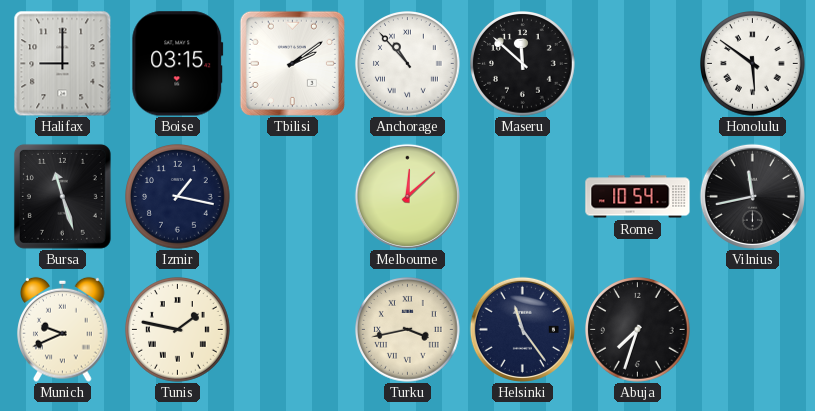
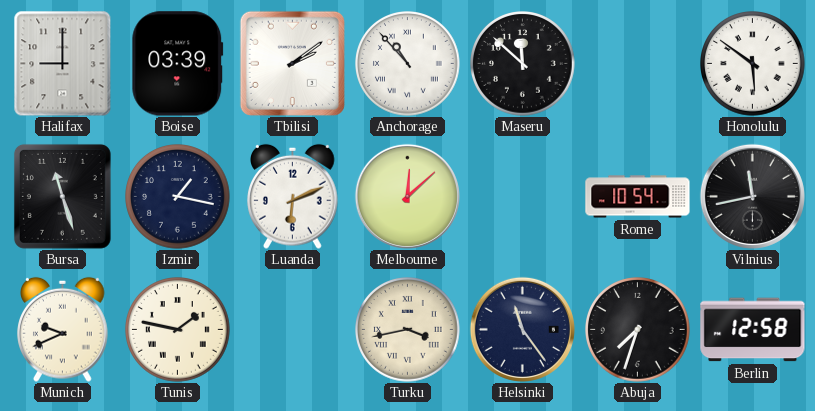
Boise: 03:15 -> 03:39
Luanda: none -> 6:11
Berlin: none -> 12:58
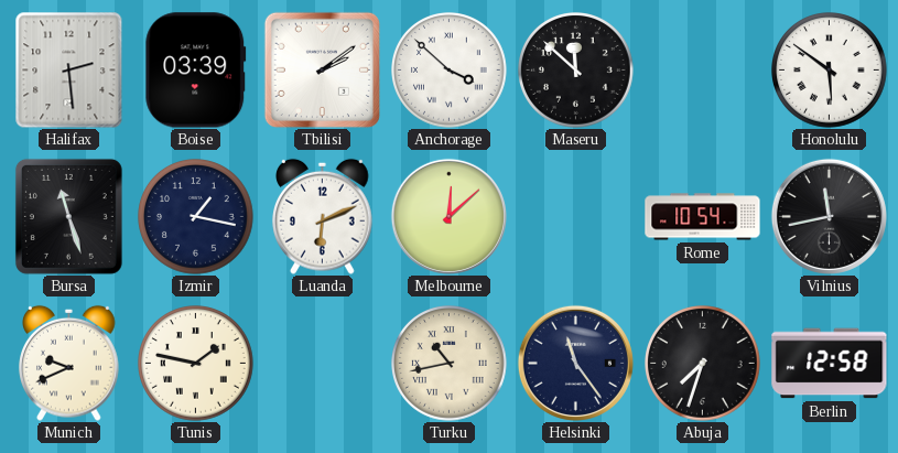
Halifax: 9:00 -> 2:29
Anchorage: 10:53 -> 3:52
Turku: 3:43 -> 10:43
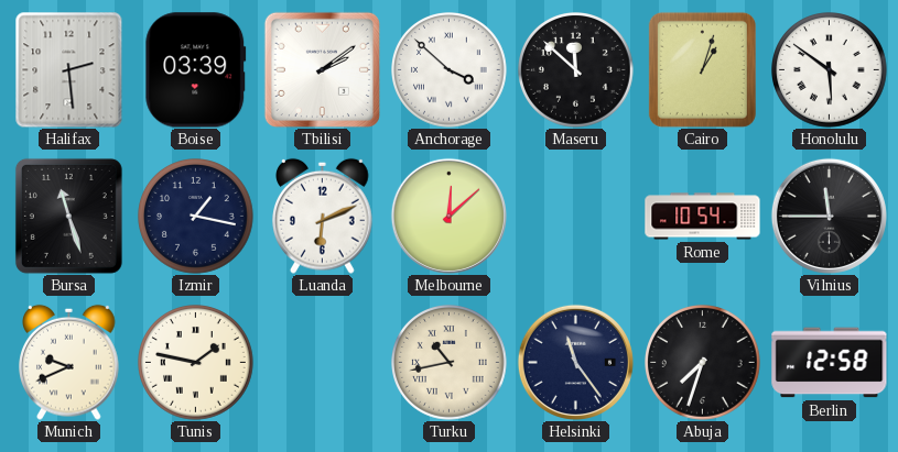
Cairo: none -> 1:03
Vilnius: 11:43 -> 11:45
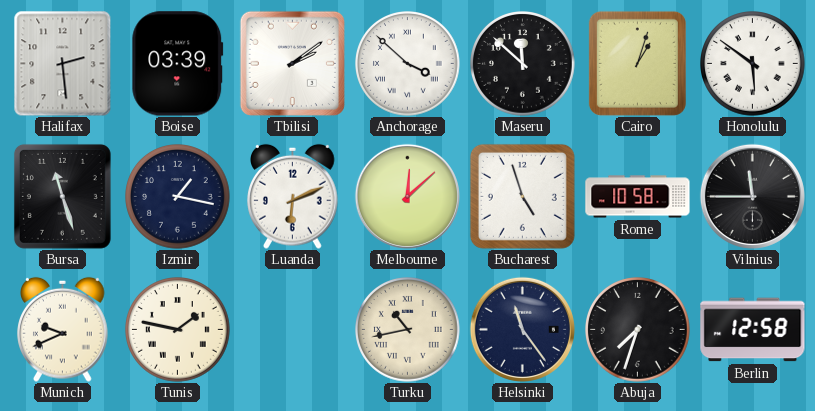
Bucharest: none -> 4:57
Rome: 10:54 -> 10:58
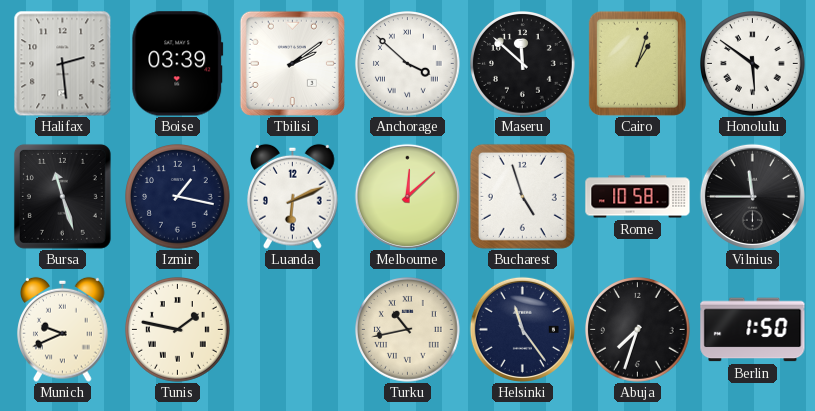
Berlin: 12:58 -> 1:50
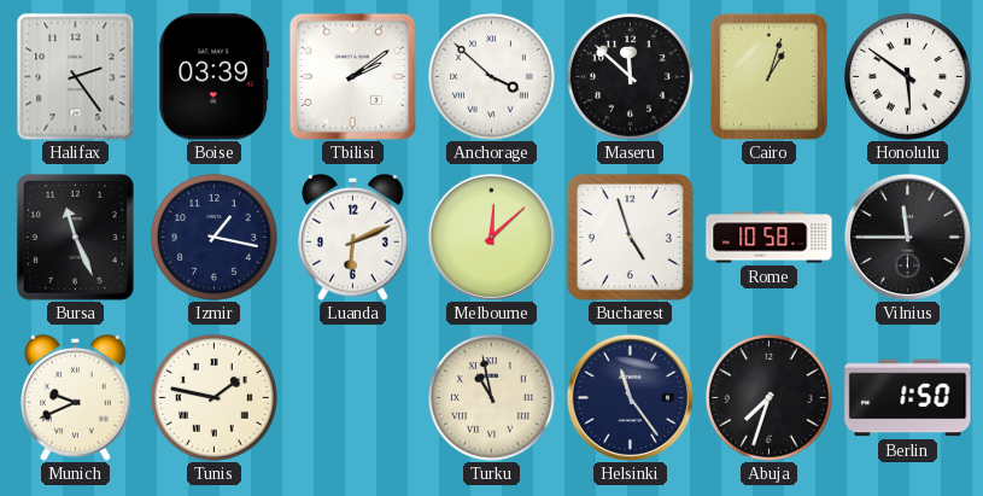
Halifax: 2:29 -> 2:24
Bursa: 11:27 -> 11:26
Turku: 10:43 -> 10:58
